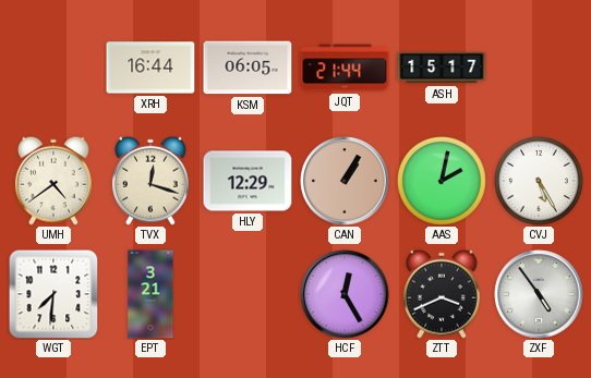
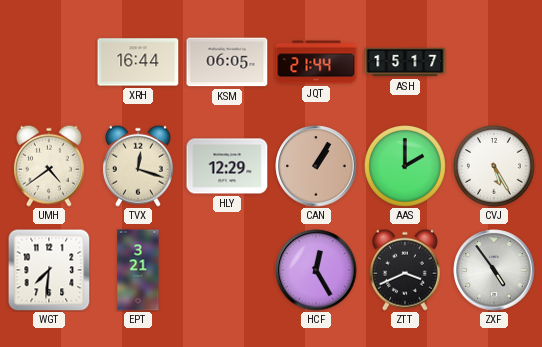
AAS: 2:02 -> 2:00
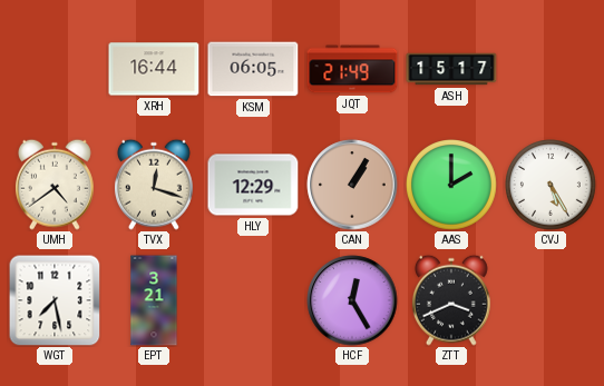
JQT: 21:44 -> 21:49
WGT: 7:31 -> 7:28
ZXF: 4:54 -> none
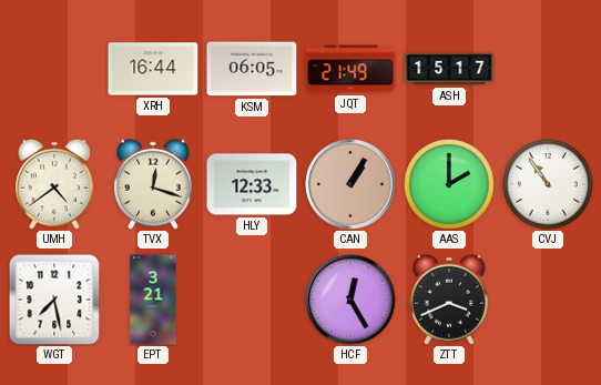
HLY: 12:29 -> 12:33
CVJ: 5:25 -> 10:54
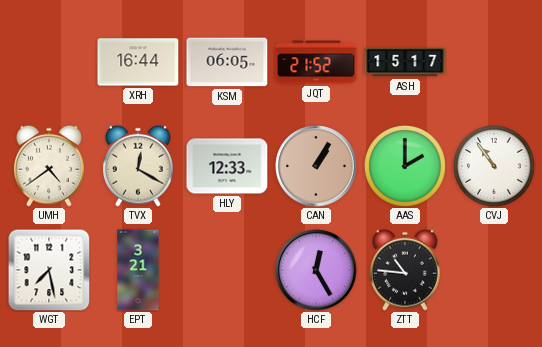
JQT: 21:49 -> 21:52
TVX: 12:18 -> 12:20
ZTT: 3:41 -> 10:46
